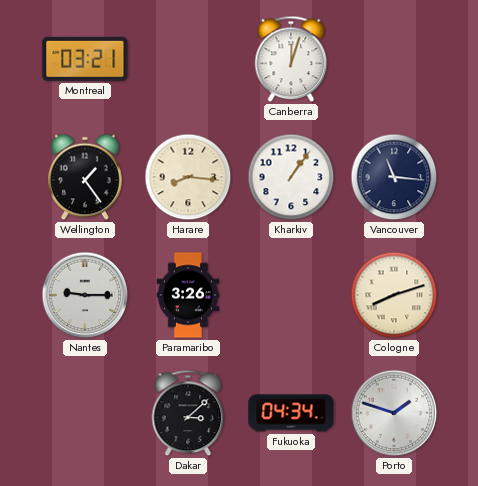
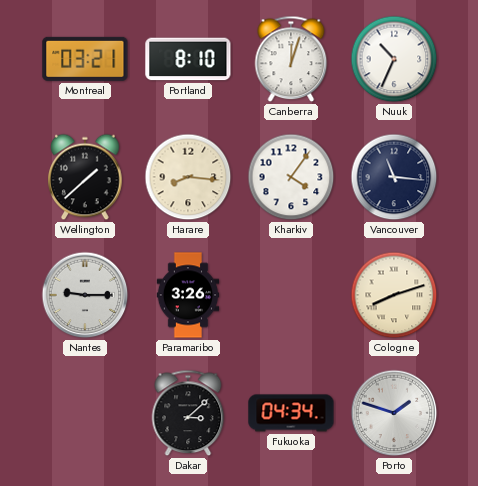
Portland: none -> 8:10
Nuuk: none -> 10:34
Wellington: 1:24 -> 1:38
Kharkiv: 1:06 -> 4:06
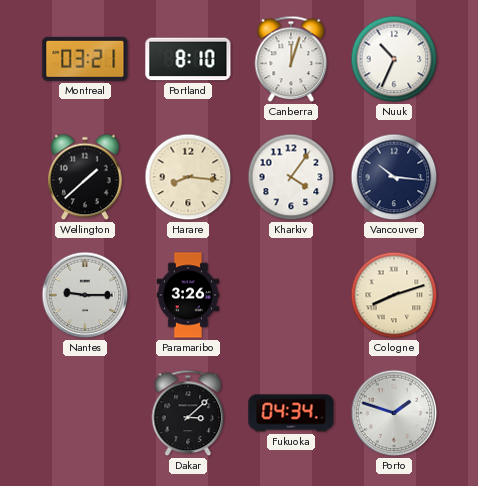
Vancouver: 11:16 -> 10:16
